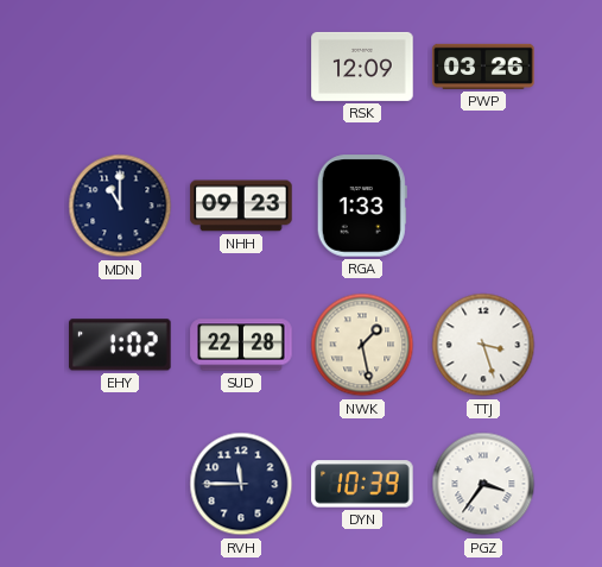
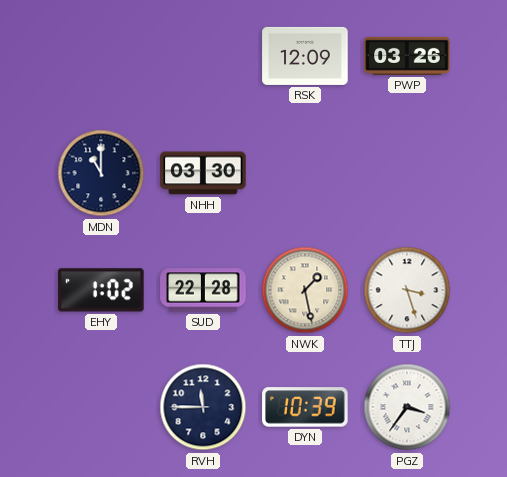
NHH: 09:23 -> 03:30
RGA: 1:33 -> none
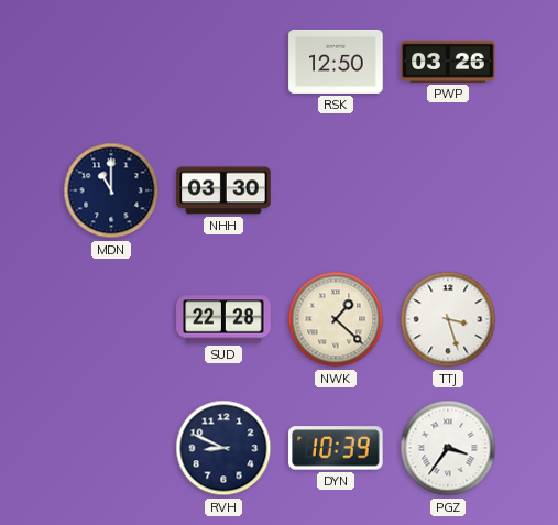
RSK: 12:09 -> 12:50
EHY: 1:02 -> none
NWK: 1:28 -> 1:22
RVH: 11:45 -> 8:49
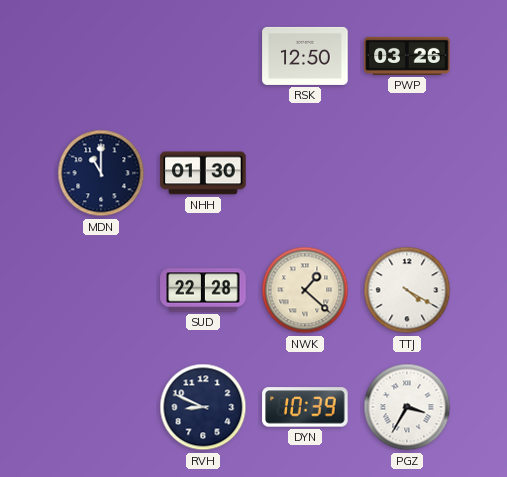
NHH: 03:30 -> 01:30
TTJ: 3:27 -> 4:20
PGZ: 3:36 -> 3:35
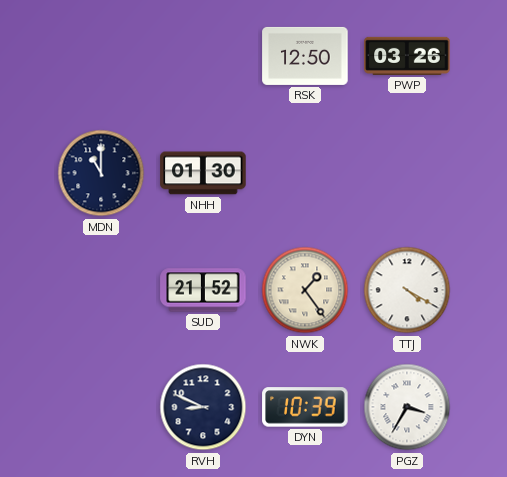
SUD: 22:28 -> 21:52
NWK: 1:22 -> 1:24
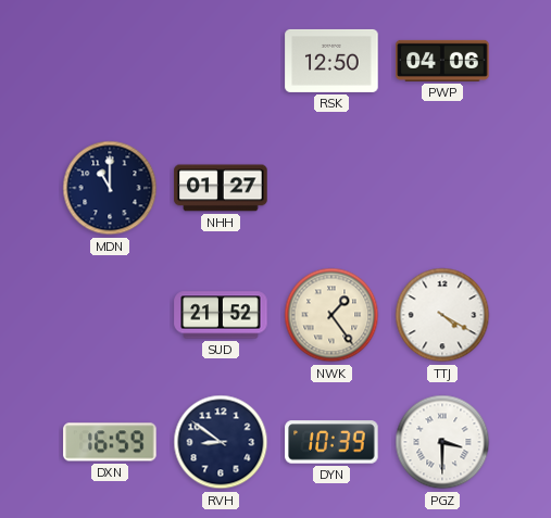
PWP: 03:26 -> 04:06
NHH: 01:30 -> 01:27
DXN: none -> 16:59
RVH: 8:49 -> 8:51
PGZ: 3:35 -> 3:30
